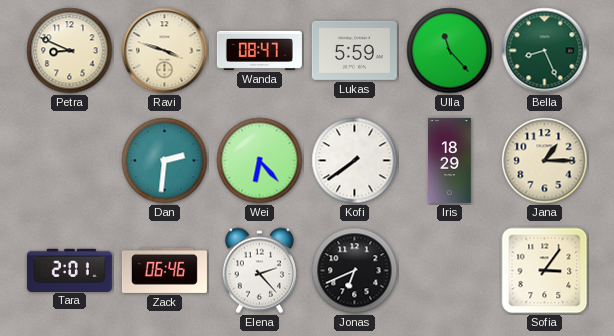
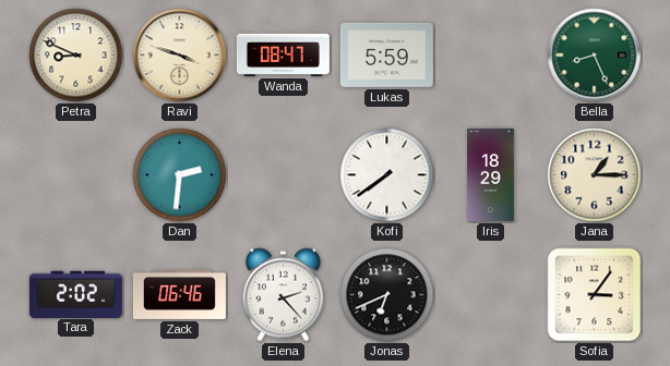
Ulla: 11:23 -> none
Wei: 6:23 -> none
Tara: 2:01 -> 2:02
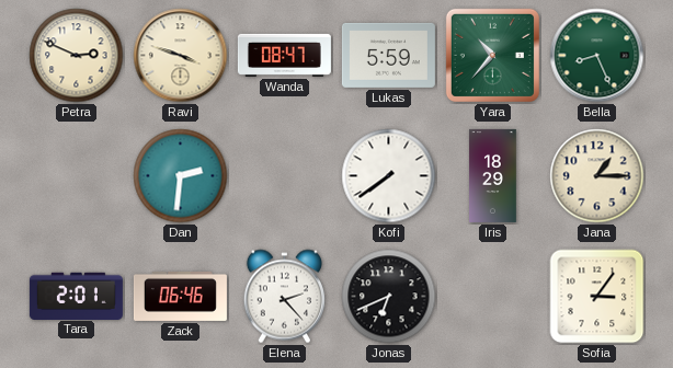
Petra: 8:49 -> 2:49
Yara: none -> 10:37
Tara: 2:02 -> 2:01
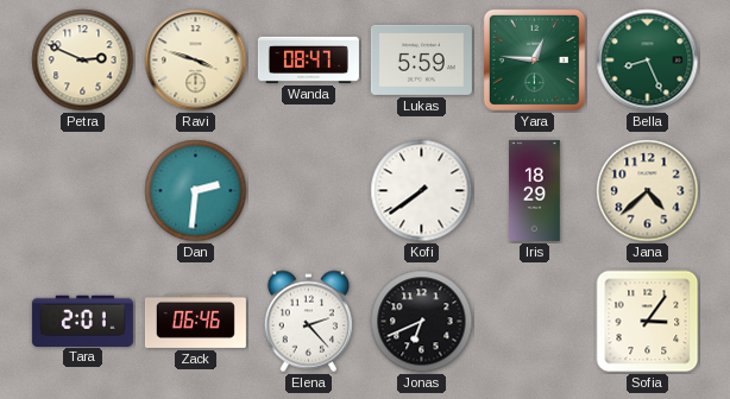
Yara: 10:37 -> 12:46
Jana: 1:15 -> 4:38
